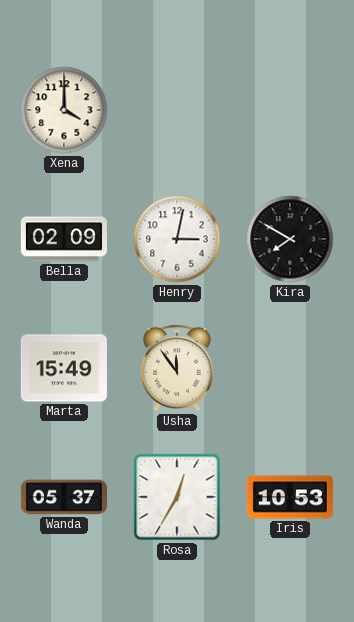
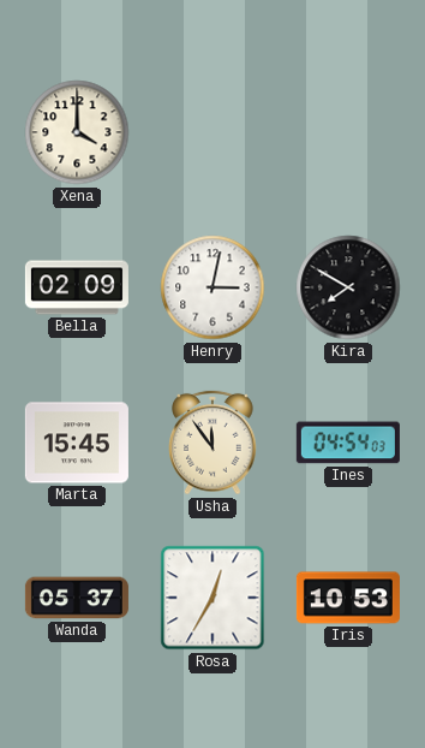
Marta: 15:49 -> 15:45
Ines: none -> 04:54
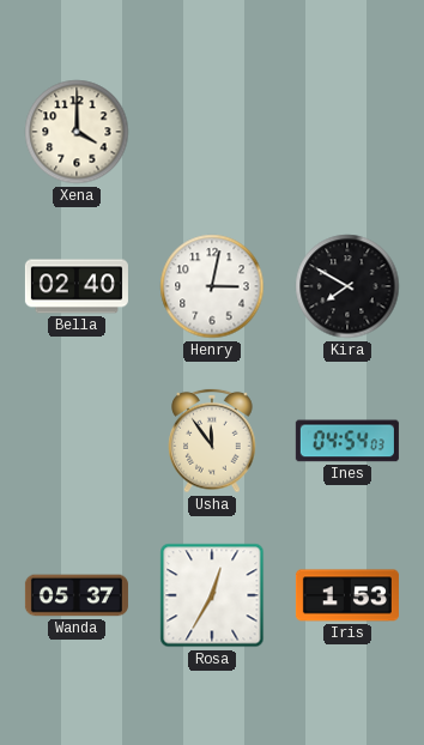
Bella: 02:09 -> 02:40
Marta: 15:45 -> none
Iris: 10:53 -> 1:53
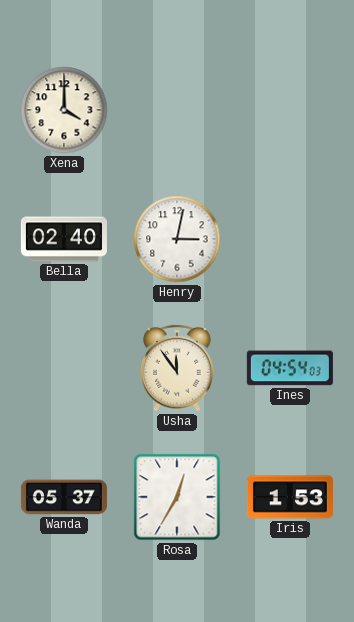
Kira: 7:50 -> none
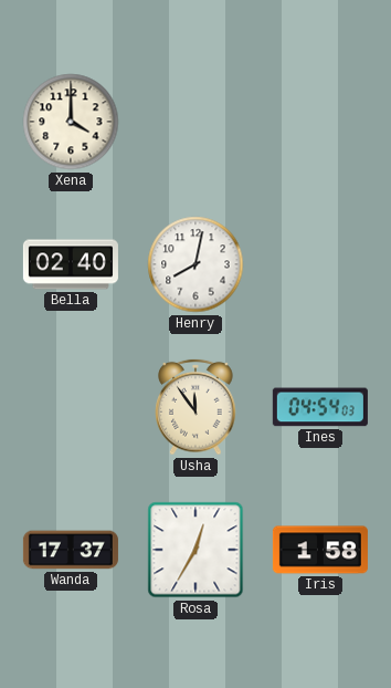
Henry: 3:02 -> 8:02
Wanda: 05:37 -> 17:37
Iris: 1:53 -> 1:58
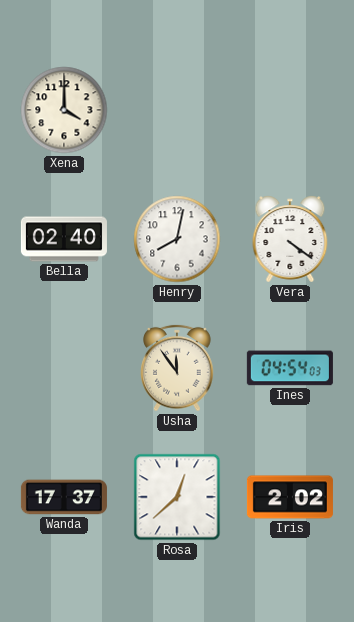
Vera: none -> 4:21
Rosa: 12:35 -> 12:38
Iris: 1:58 -> 2:02
